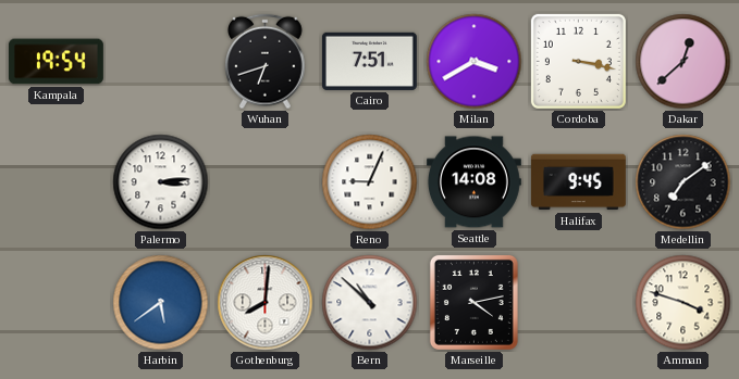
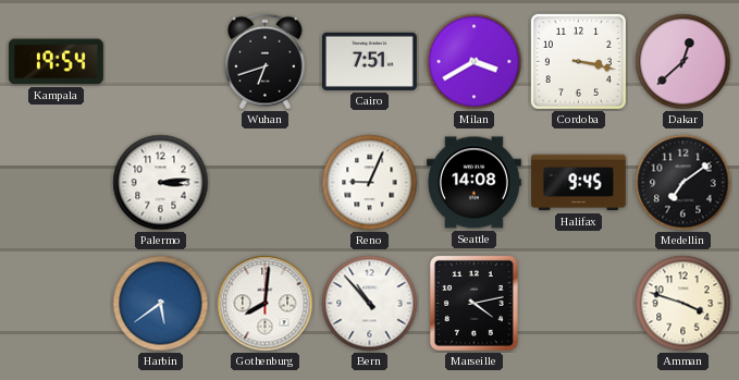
Bern: 10:52 -> 10:53
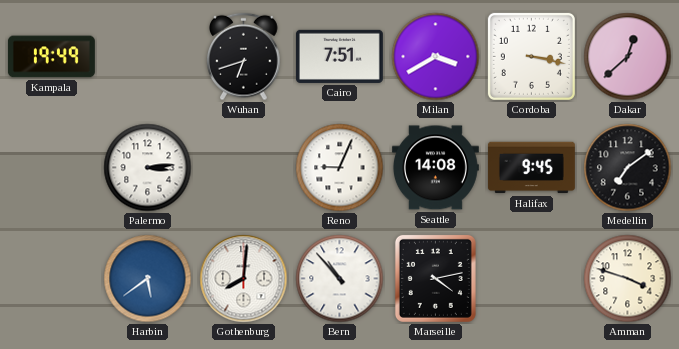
Kampala: 19:54 -> 19:49
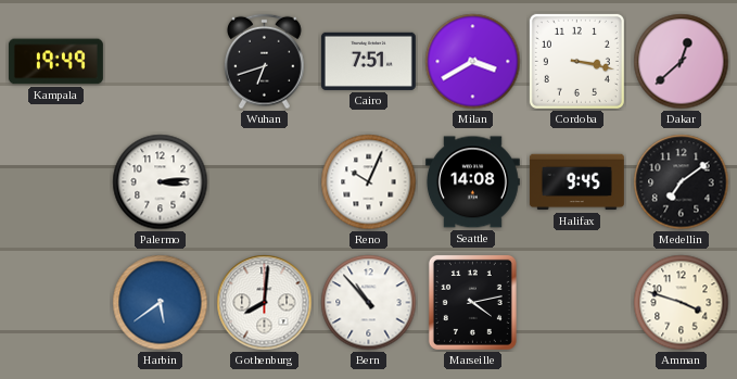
Reno: 9:04 -> 10:04
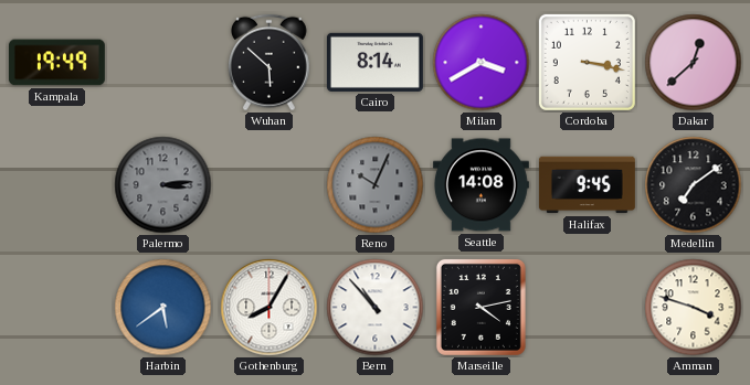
Wuhan: 6:42 -> 5:52
Cairo: 7:51 -> 8:14
Palermo dial: white -> grey
Reno dial: white -> grey
Gothenburg: 8:01 -> 8:05
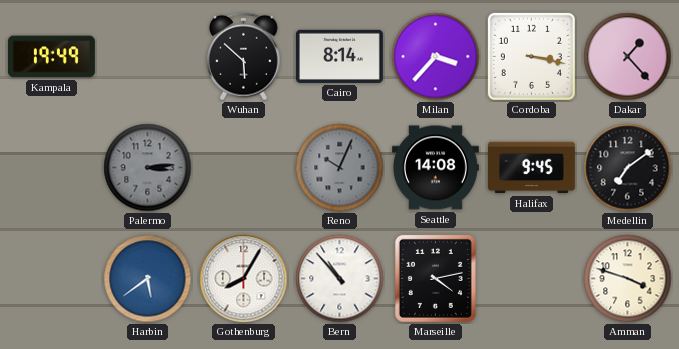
Milan: 3:40 -> 3:37
Dakar: 12:38 -> 1:23
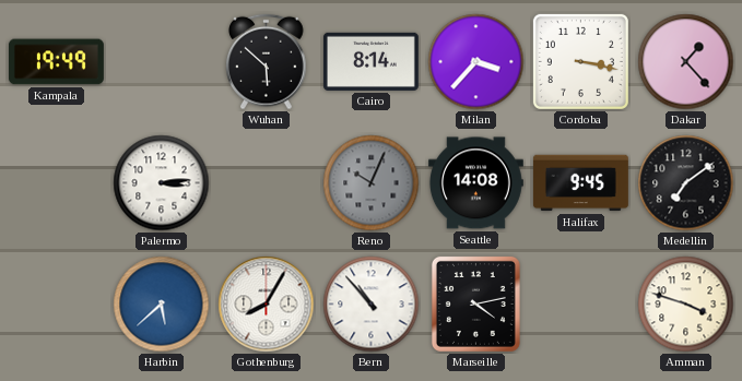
Palermo dial: grey -> white
Harbin: 5:39 -> 5:38
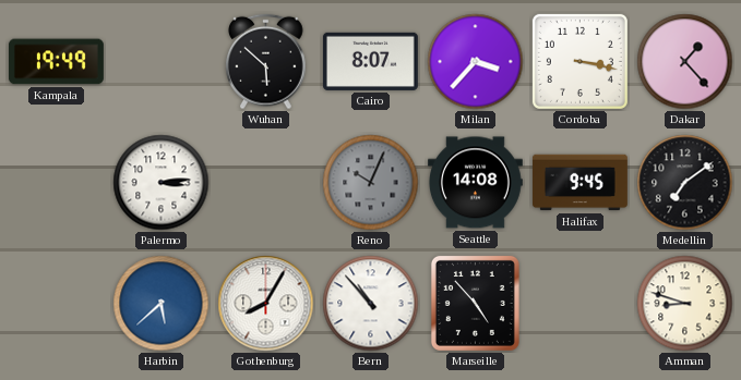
Cairo: 8:14 -> 8:07
Marseille: 4:13 -> 4:53
Amman: 3:48 -> 8:48
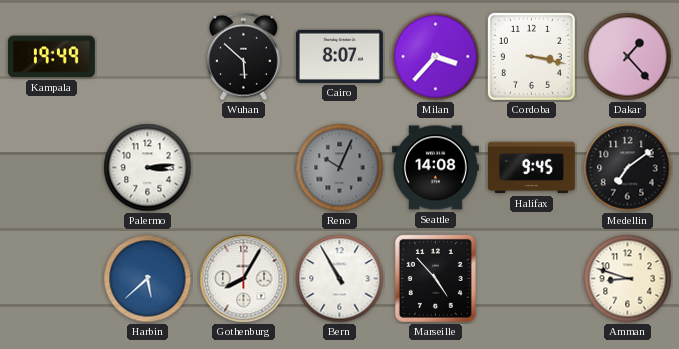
Bern: 10:53 -> 10:55
